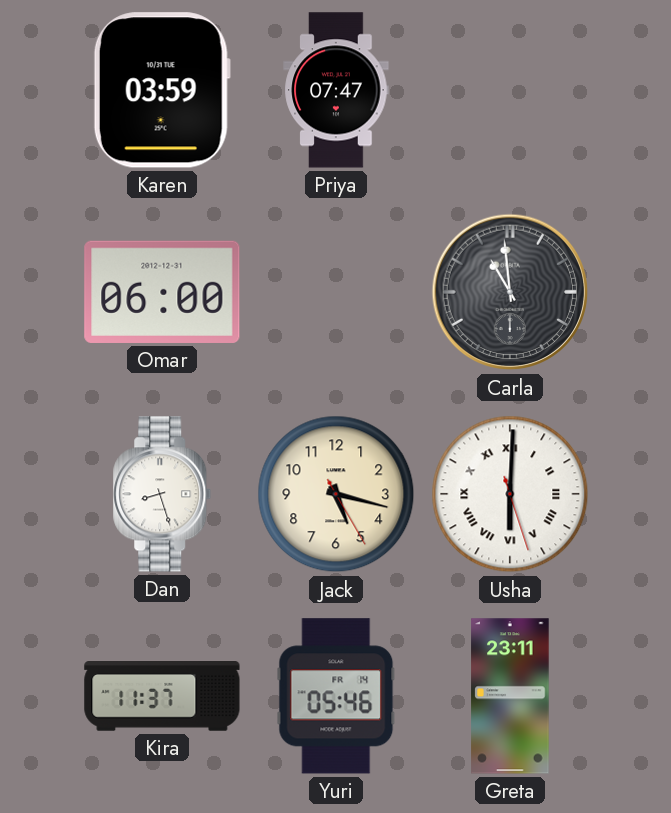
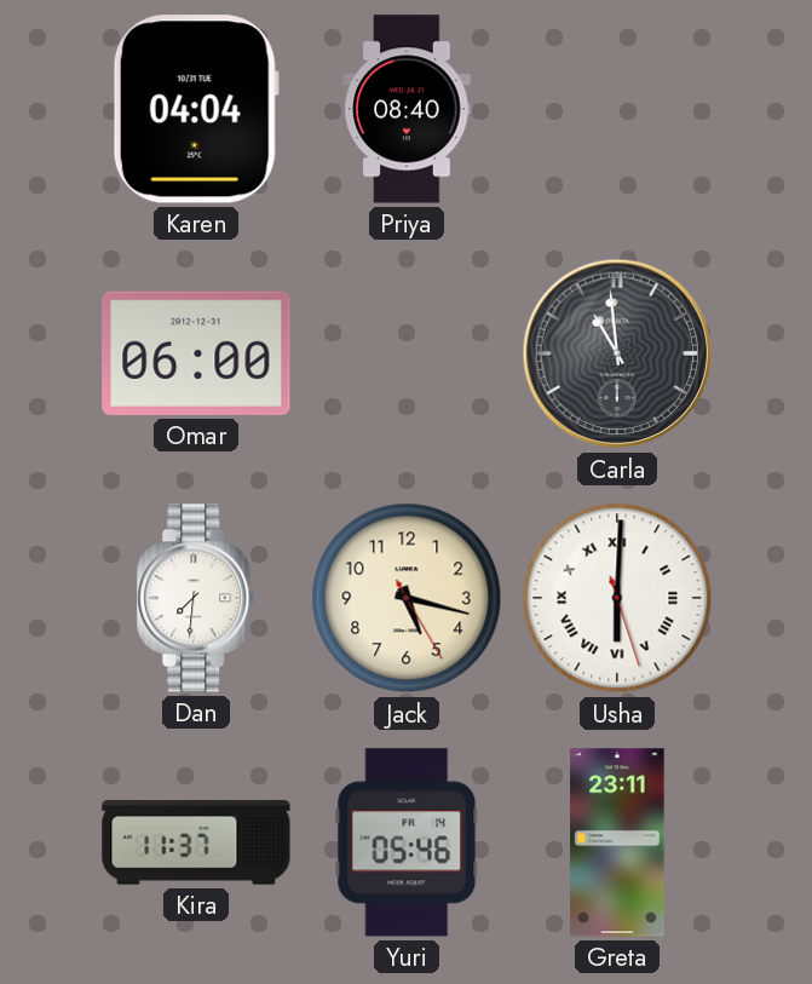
Karen: 03:59 -> 04:04
Priya: 07:47 -> 08:40
Dan: 8:27 -> 7:31
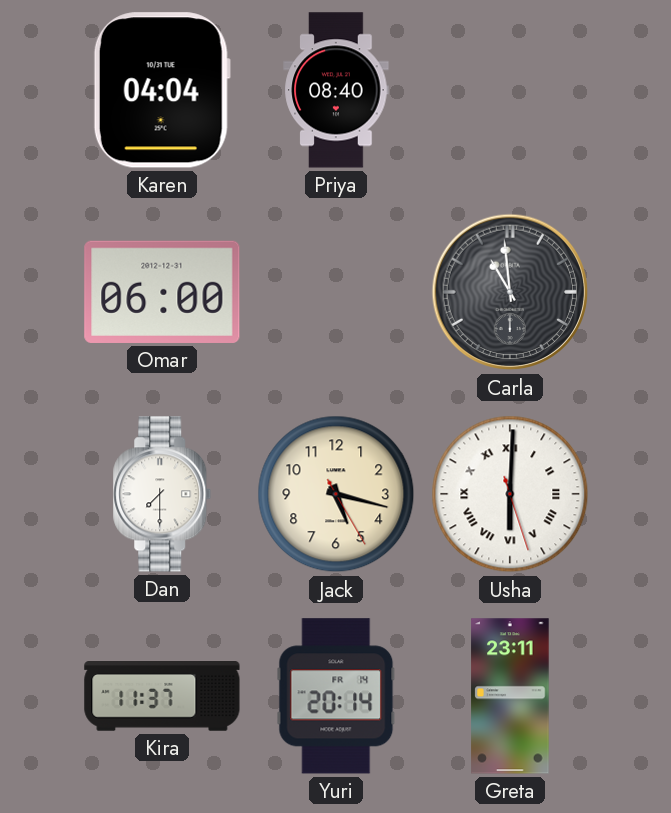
Dan: 7:31 -> 7:30
Yuri: 05:46 -> 20:14
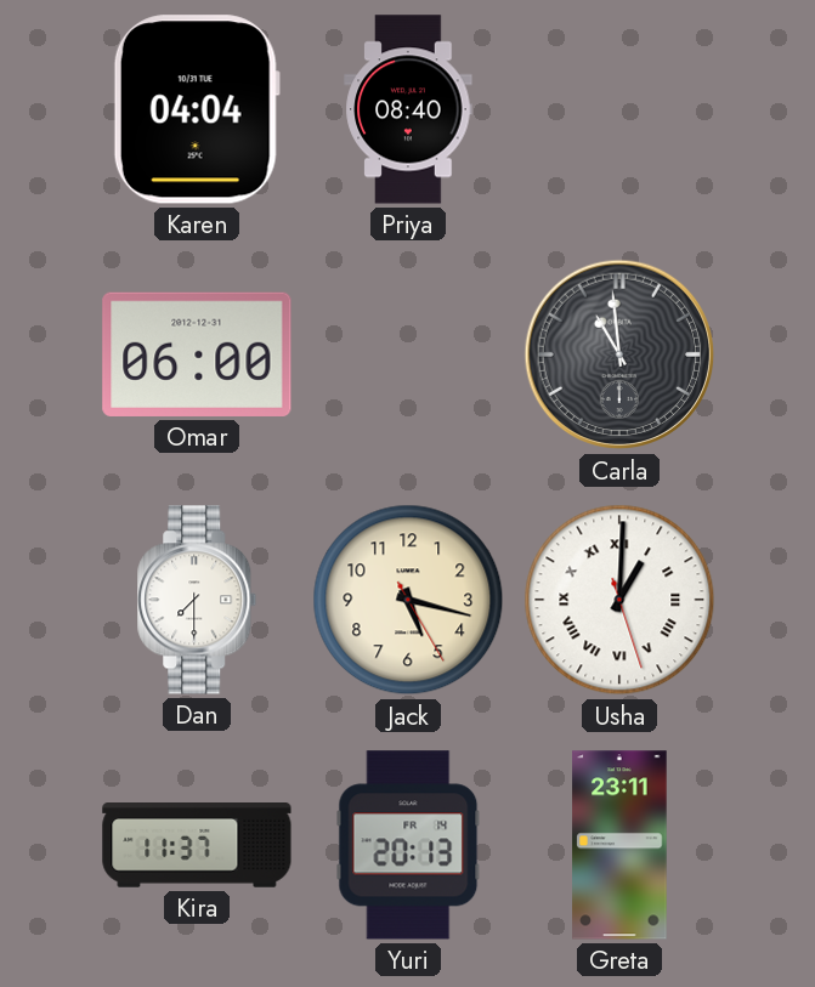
Usha: 6:00 -> 1:00
Yuri: 20:14 -> 20:13
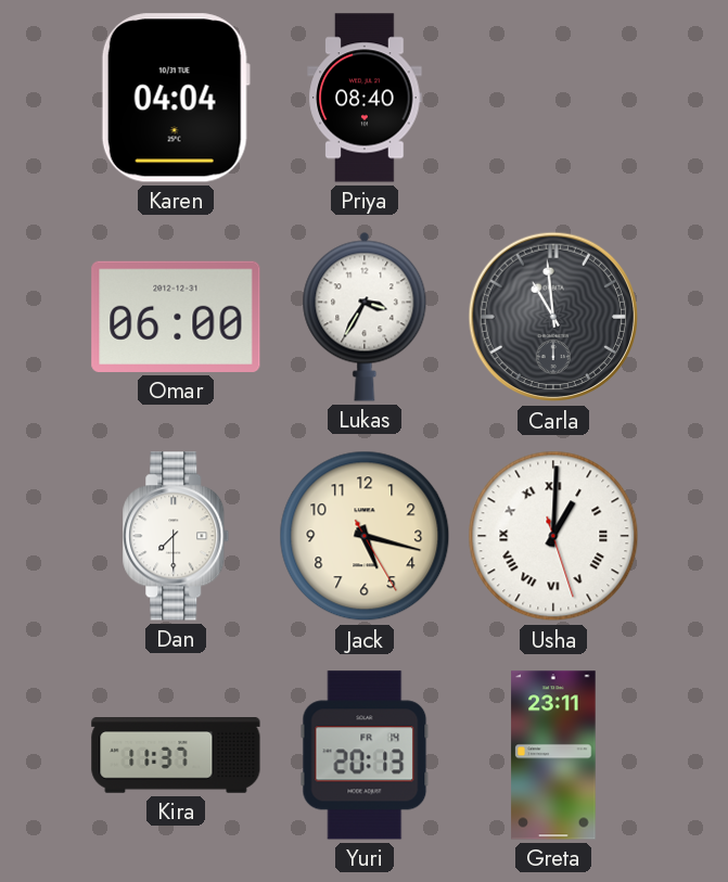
Lukas: none -> 3:35
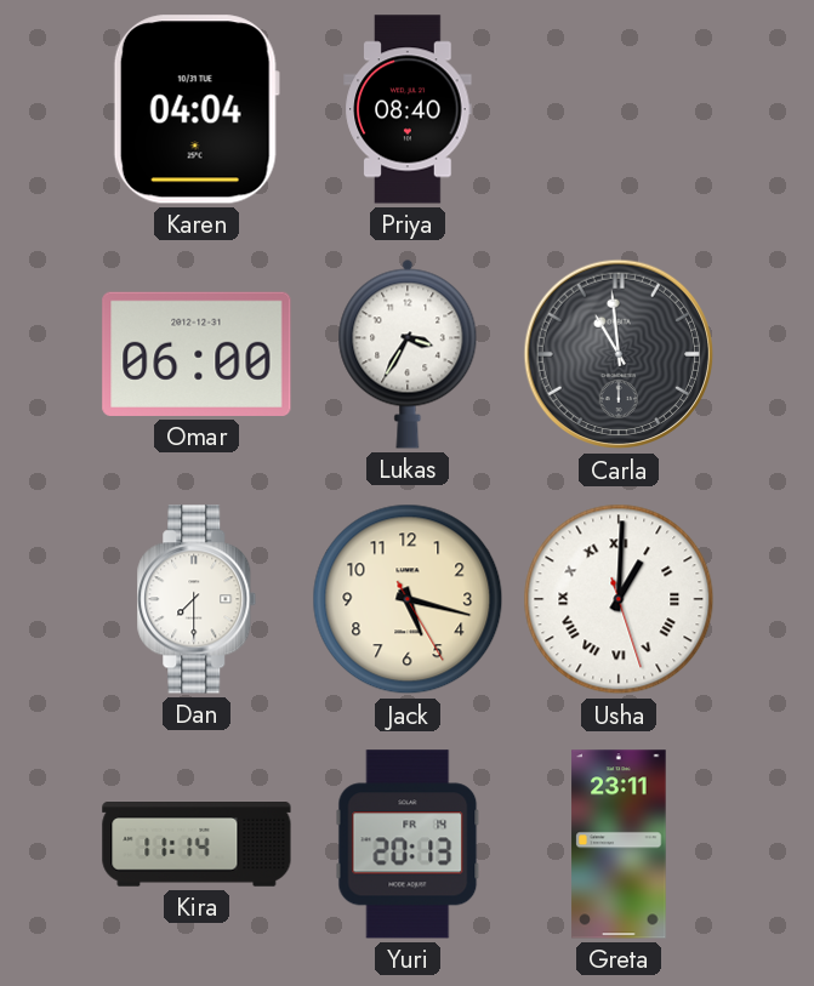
Kira: 11:37 -> 11:14
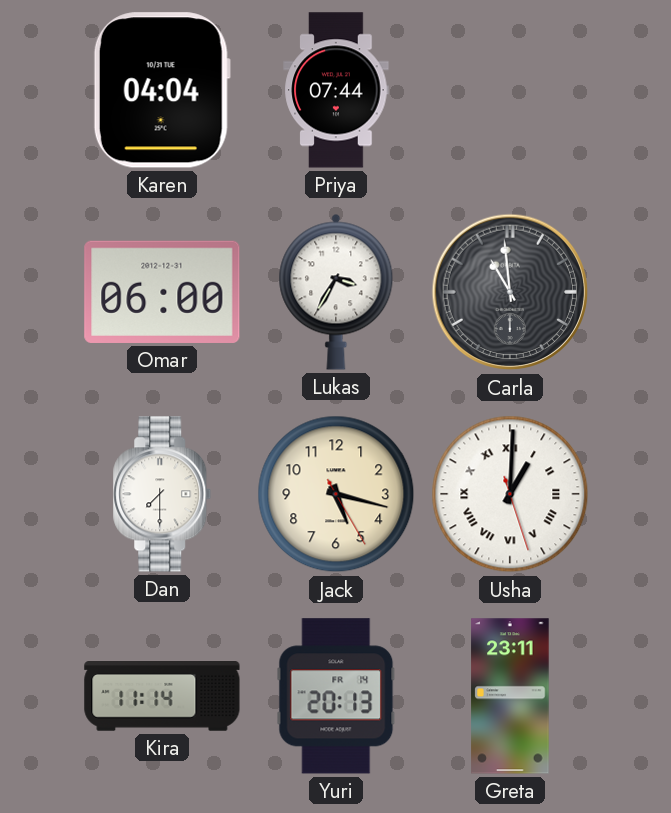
Priya: 08:40 -> 07:44
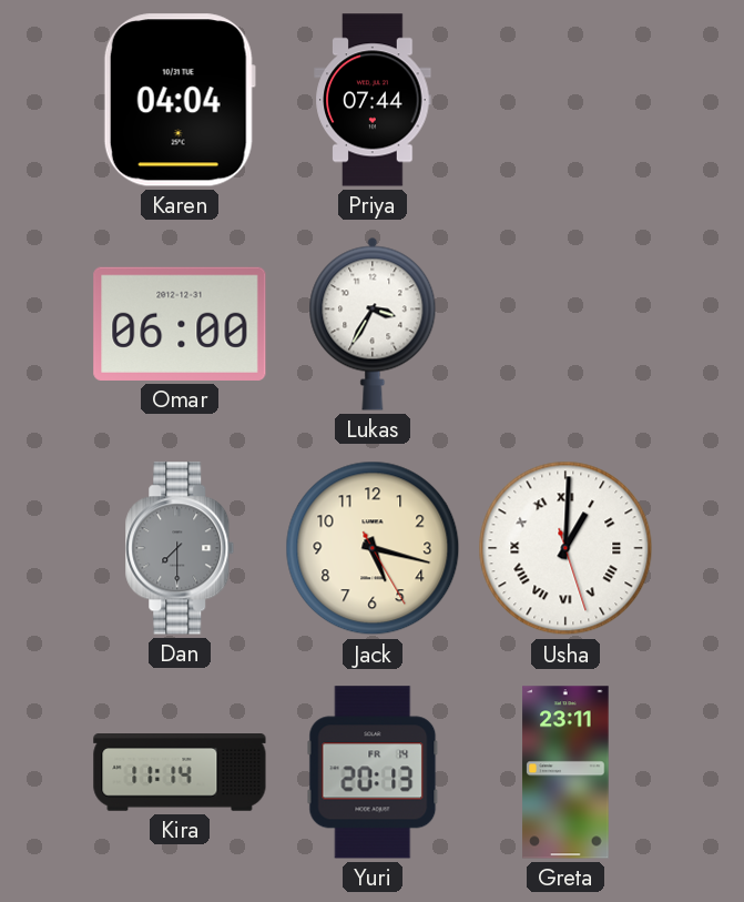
Carla: 10:59 -> none
Dan dial: white -> grey
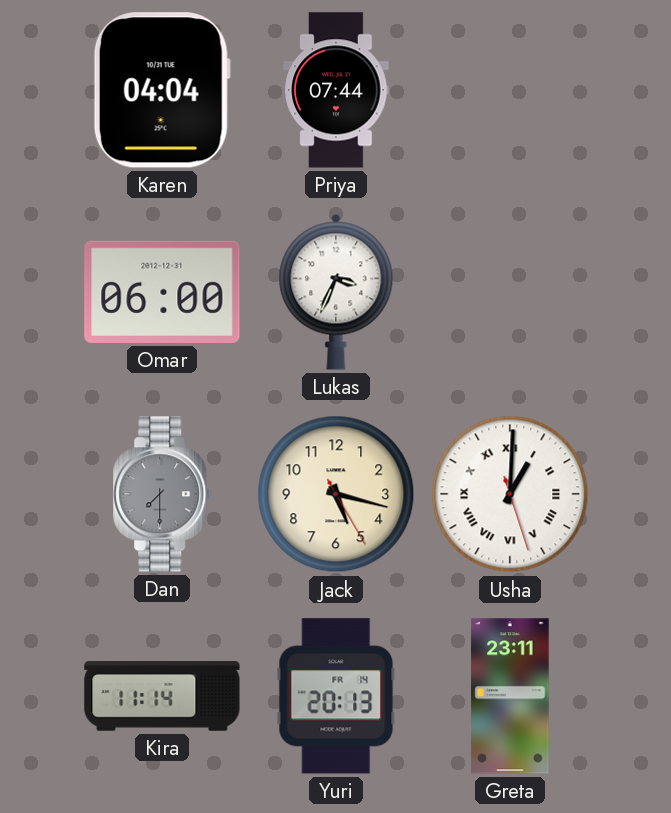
Lukas: 3:35 -> 3:34
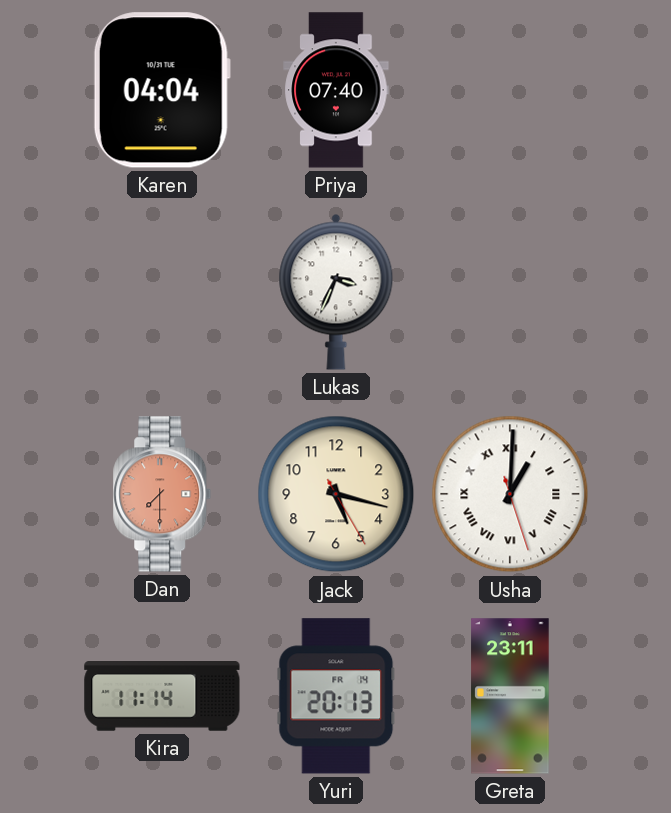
Priya: 07:44 -> 07:40
Omar: 06:00 -> none
Dan dial: grey -> salmon
